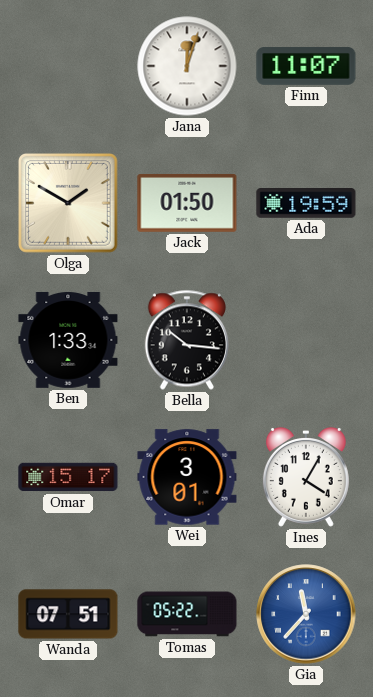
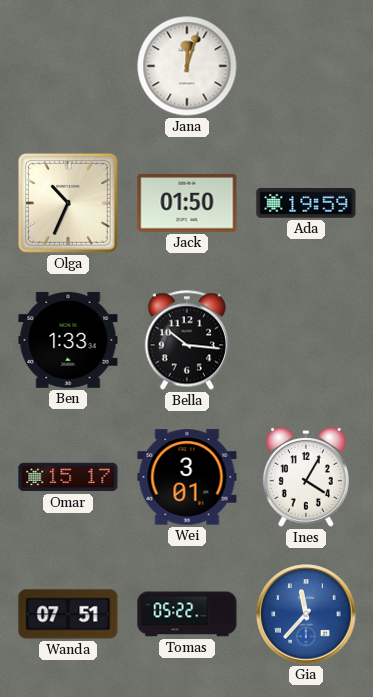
Finn: 11:07 -> none
Olga: 1:50 -> 10:34
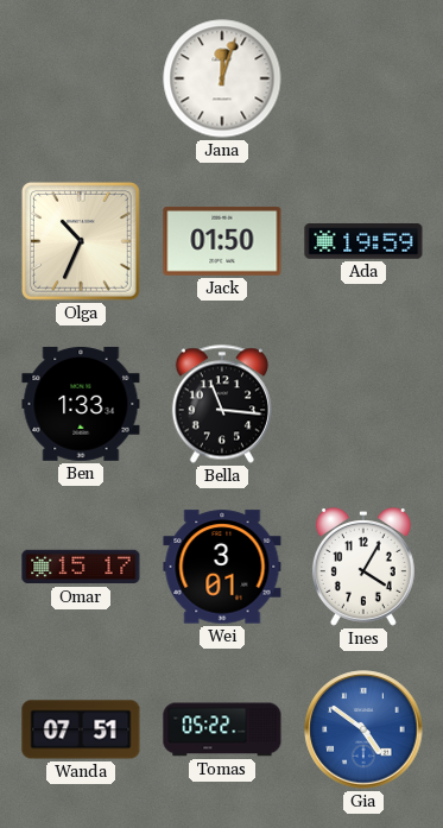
Bella: 10:16 -> 11:16
Gia: 11:37 -> 4:51
